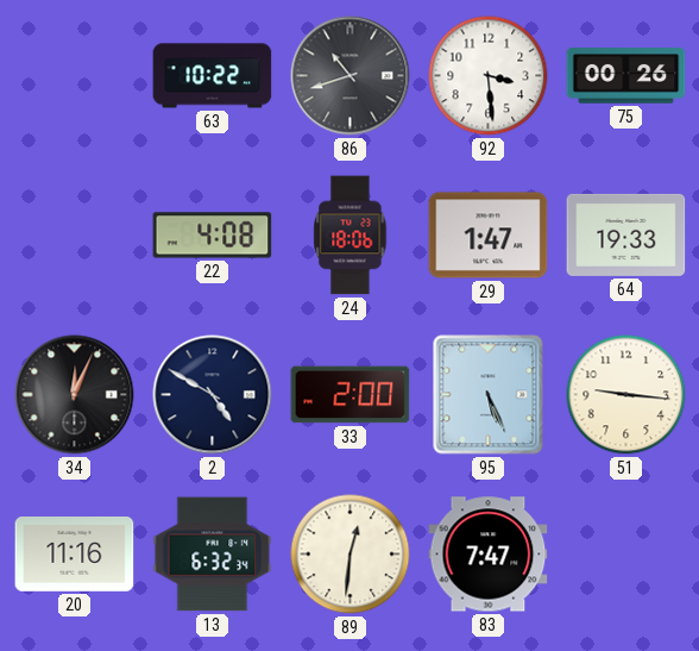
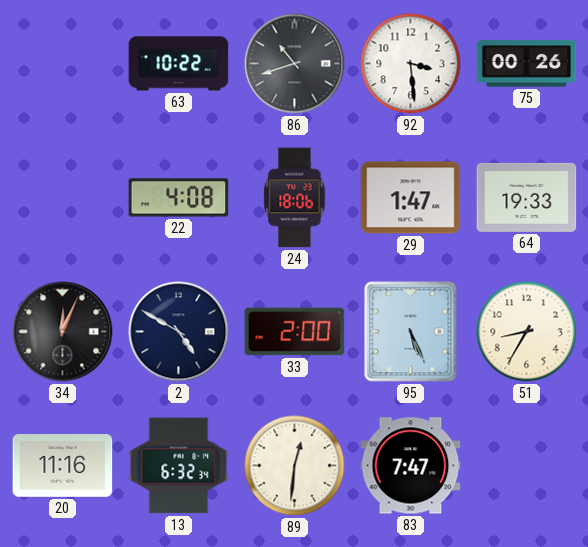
51: 9:16 -> 8:35
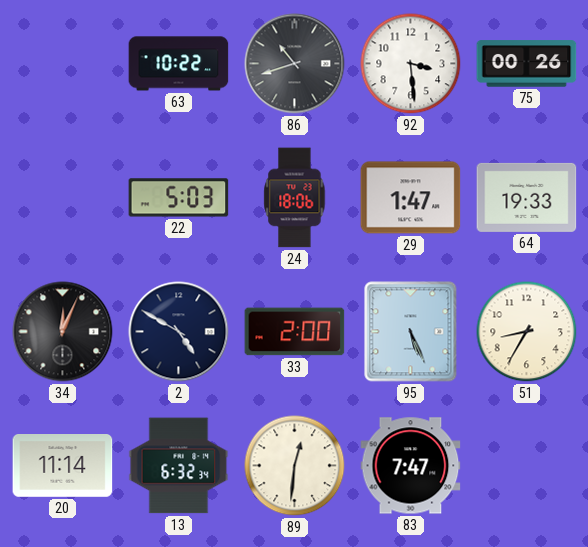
22: 4:08 -> 5:03
20: 11:16 -> 11:14
